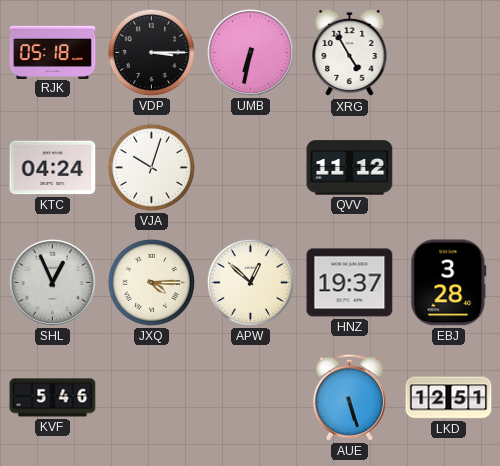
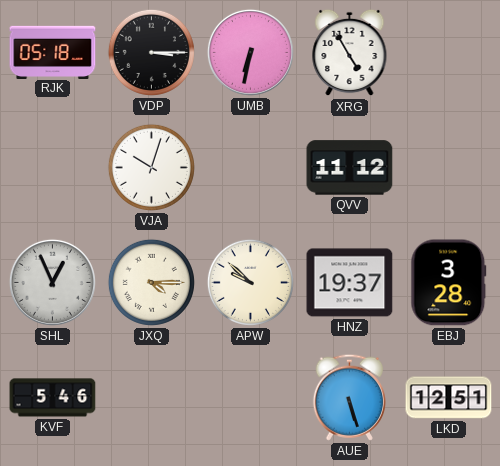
KTC: 04:24 -> none
APW: 12:52 -> 9:52
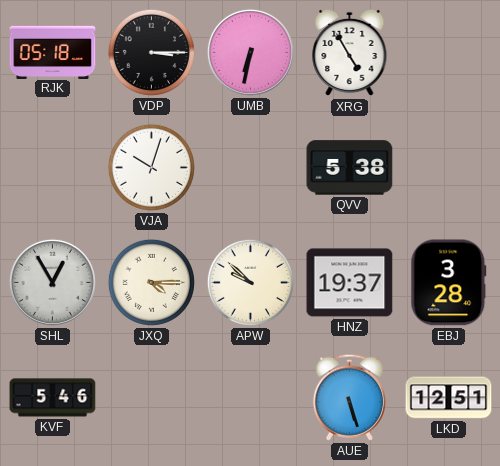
QVV: 11:12 -> 5:38
SHL: 12:56 -> 12:55
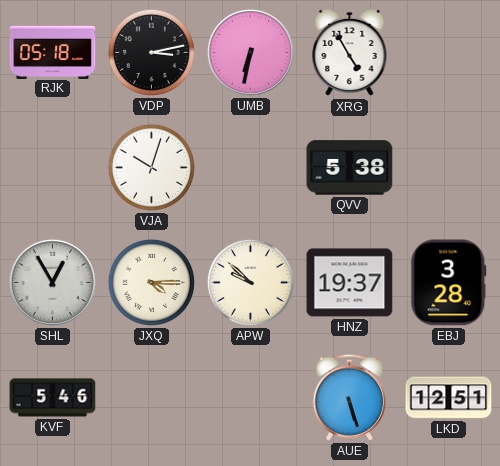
VDP: 3:15 -> 3:13
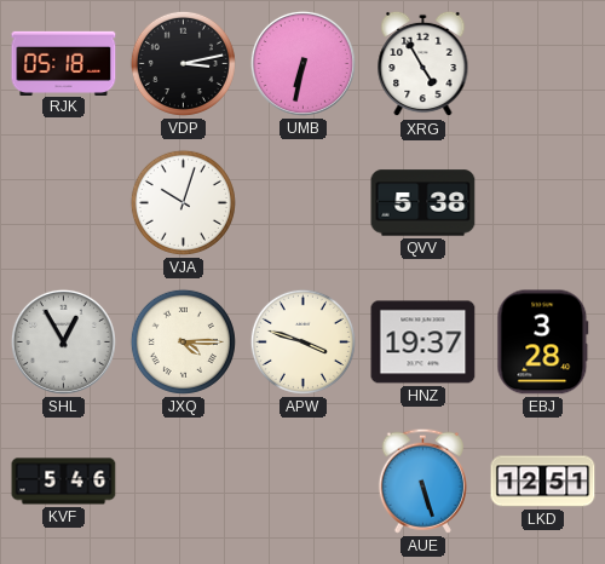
APW: 9:52 -> 3:48
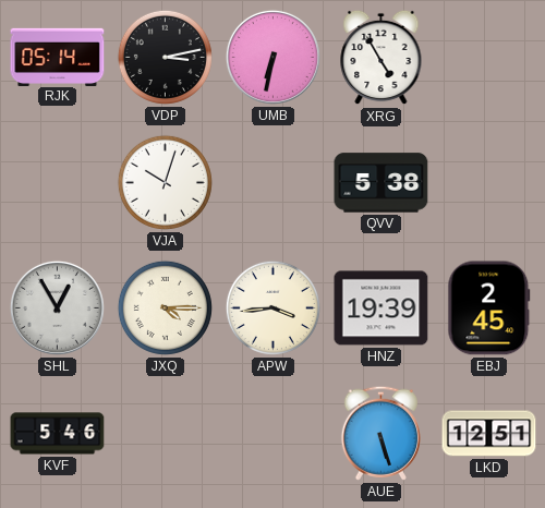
RJK: 05:18 -> 05:14
APW: 3:48 -> 3:44
HNZ: 19:37 -> 19:39
EBJ: 3:28 -> 2:45
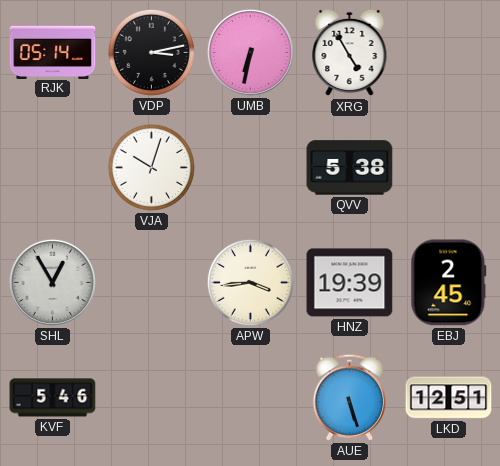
JXQ: 4:15 -> none
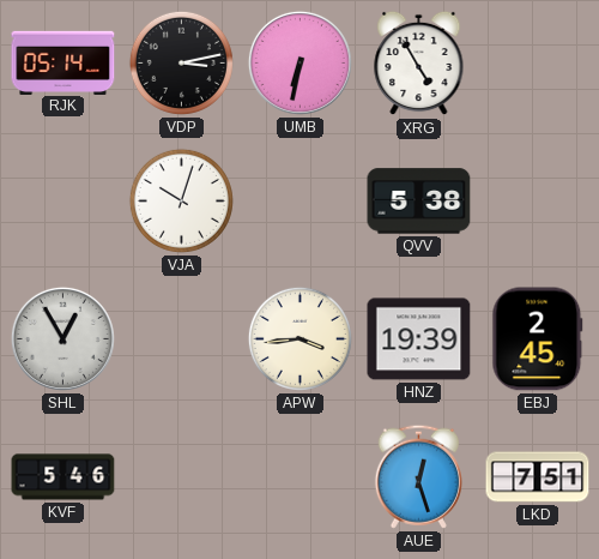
AUE: 5:27 -> 12:27
LKD: 12:51 -> 7:51
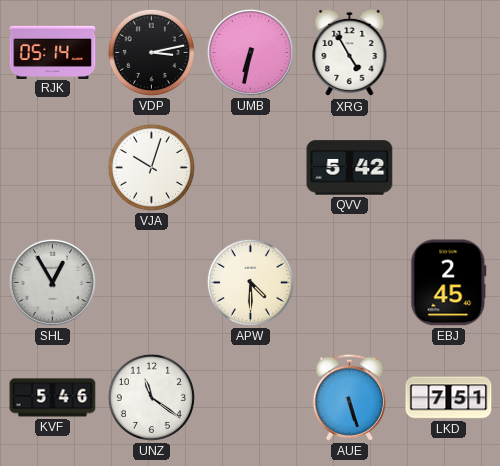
QVV: 5:38 -> 5:42
APW: 3:44 -> 4:30
HNZ: 19:39 -> none
UNZ: none -> 11:21
AUE: 12:27 -> 5:27
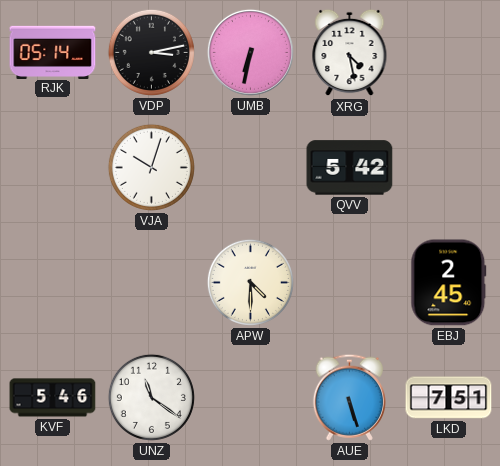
XRG: 4:55 -> 4:28
SHL: 12:55 -> none
